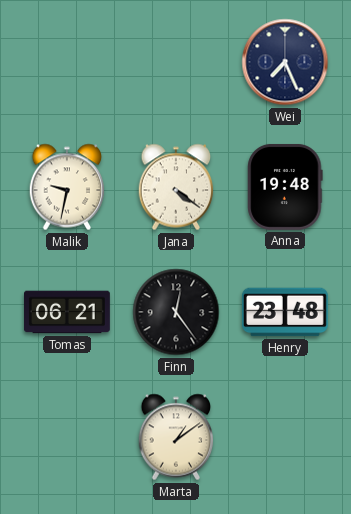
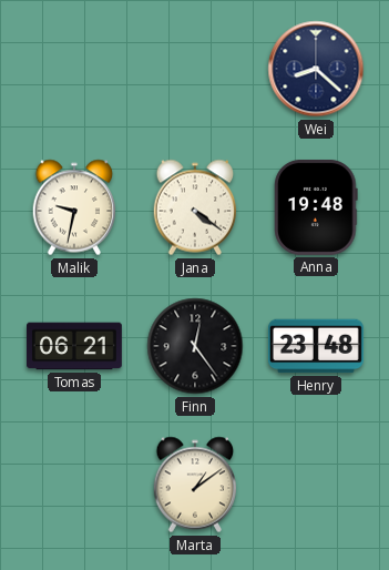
Wei: 7:26 -> 8:22
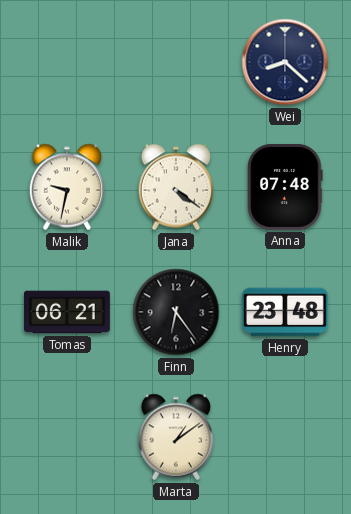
Anna: 19:48 -> 07:48
Finn: 12:24 -> 6:24
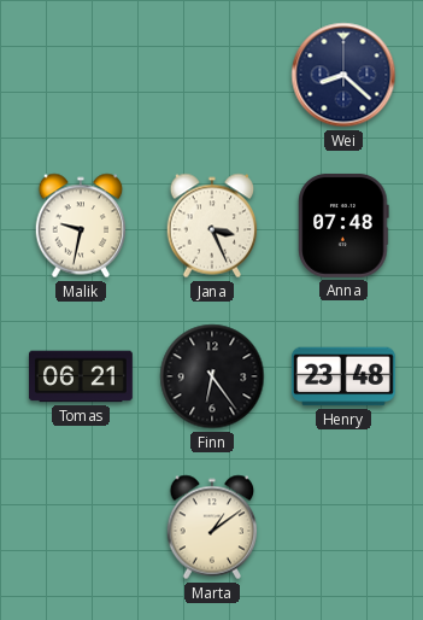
Jana: 4:21 -> 3:26
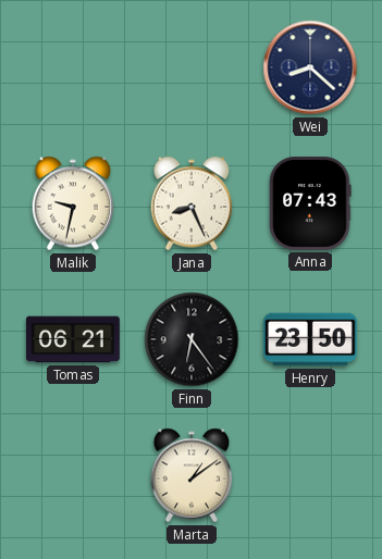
Jana: 3:26 -> 8:26
Anna: 07:48 -> 07:43
Henry: 23:48 -> 23:50
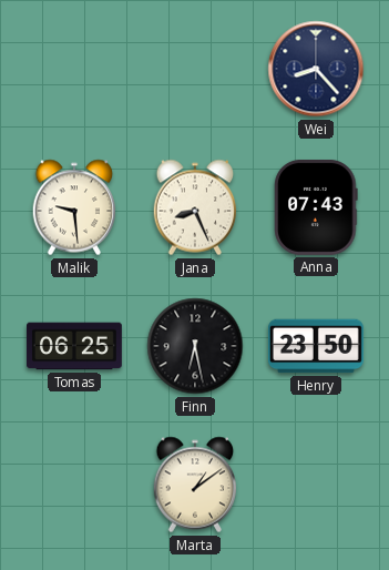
Wei: 8:22 -> 8:23
Malik: 9:32 -> 9:29
Tomas: 06:21 -> 06:25
Finn: 6:24 -> 6:28
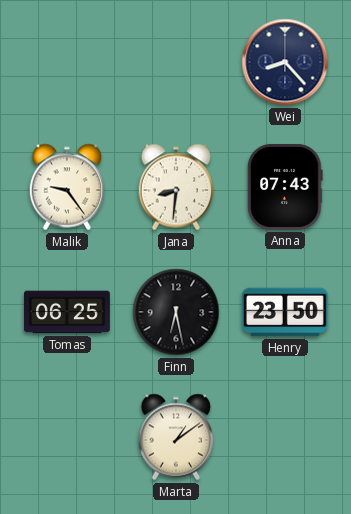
Malik: 9:29 -> 9:24
Jana: 8:26 -> 8:31
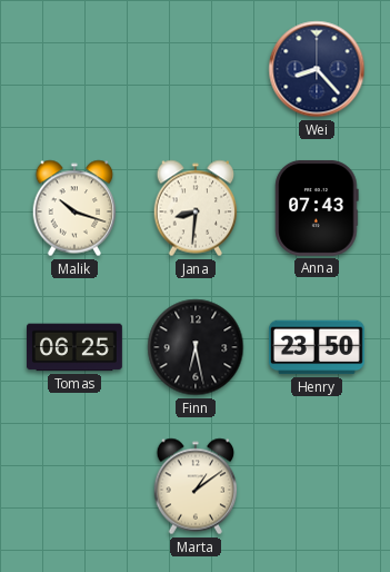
Malik: 9:24 -> 10:18
